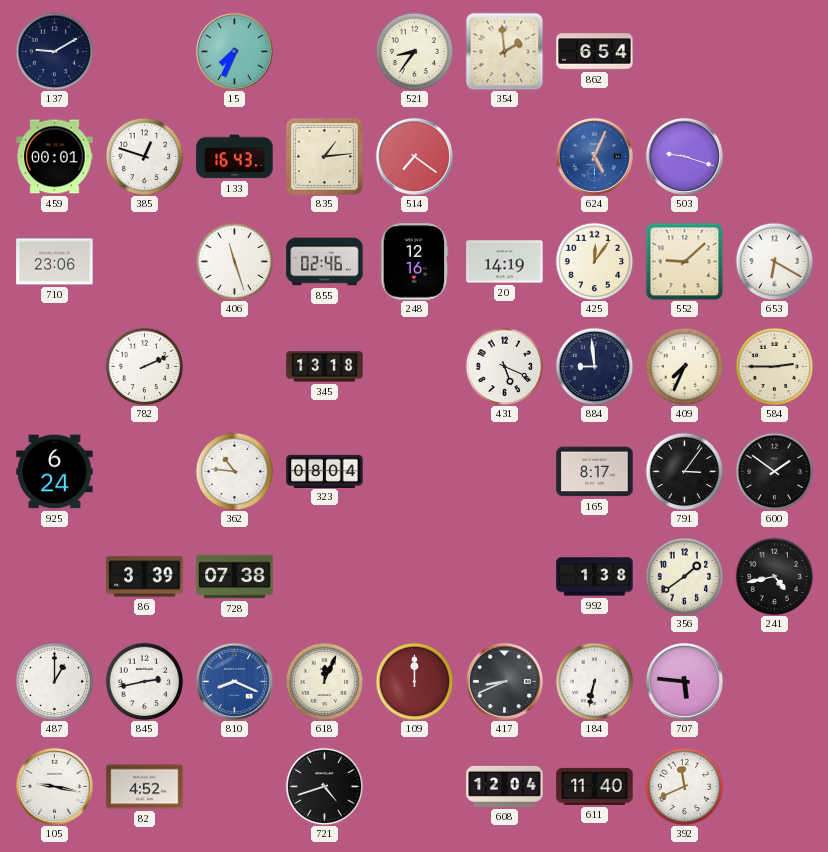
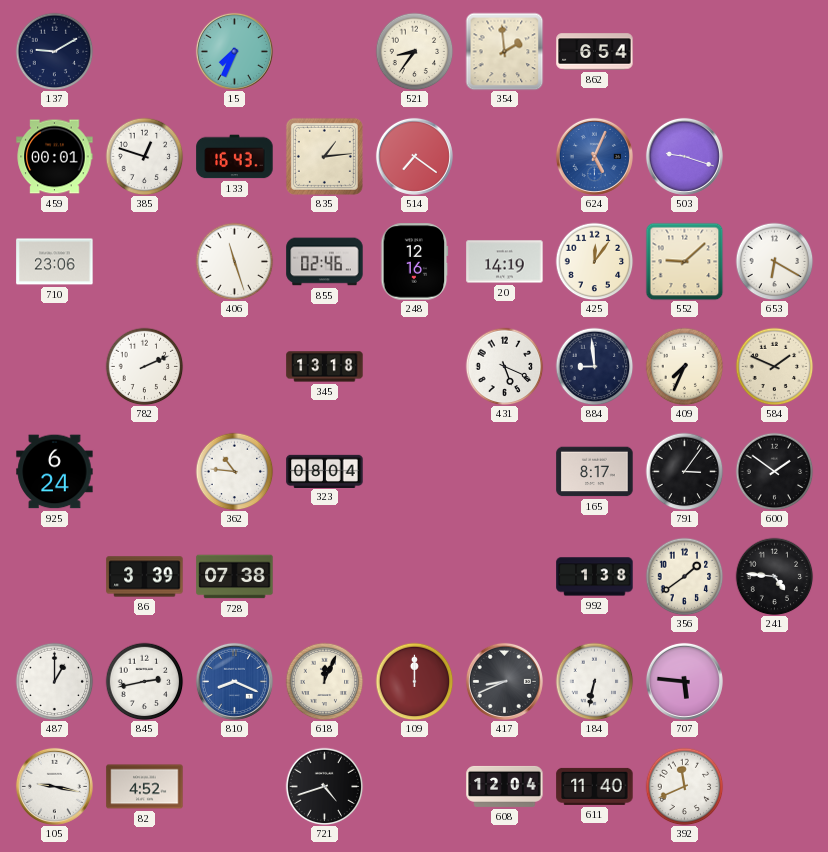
584: 2:45 -> 1:49
241: 4:43 -> 4:46
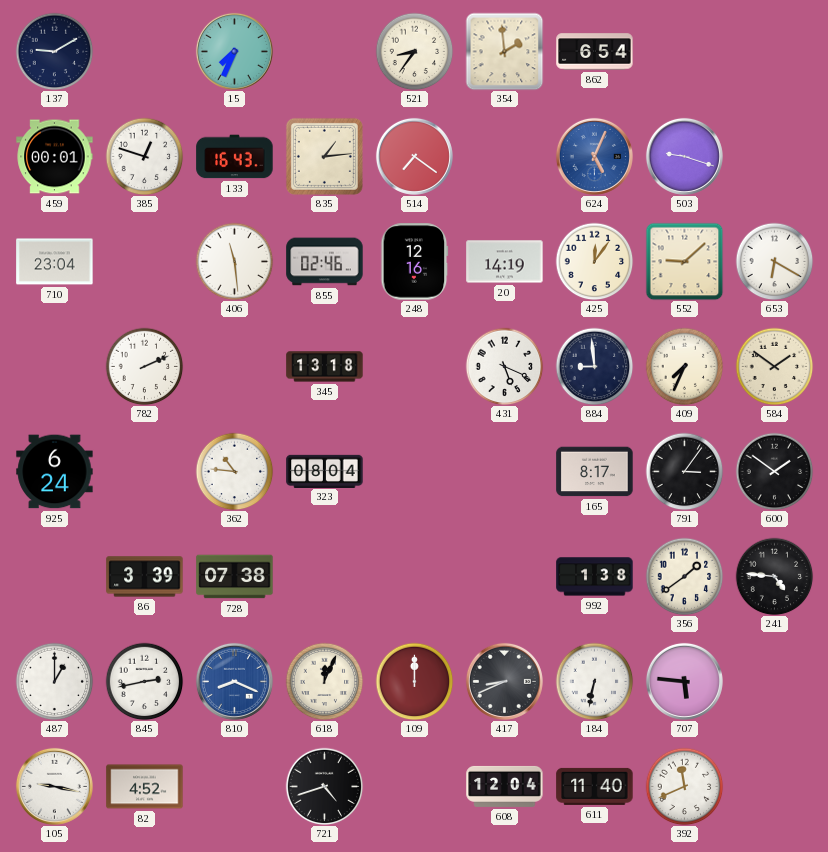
710: 23:06 -> 23:04
406: 11:27 -> 11:29
584: 1:49 -> 1:51
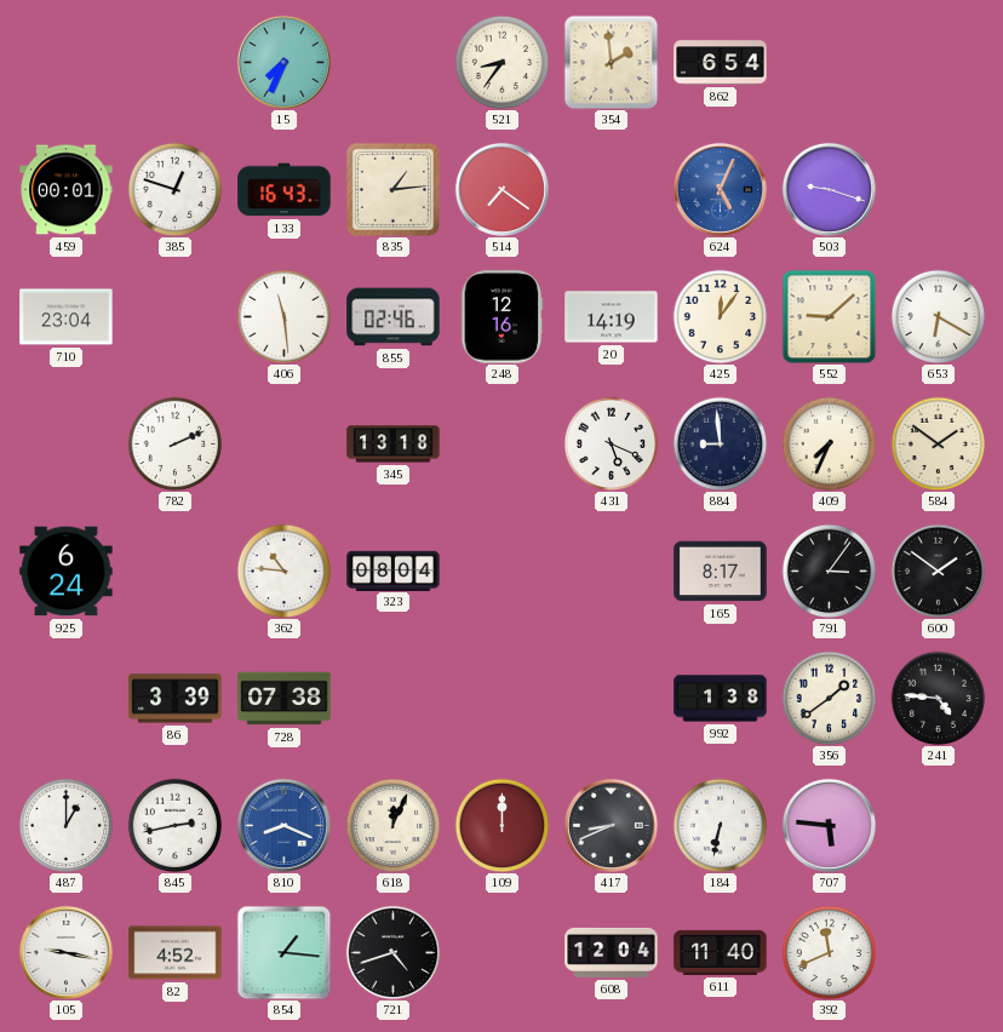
137: 9:10 -> none
854: none -> 1:16
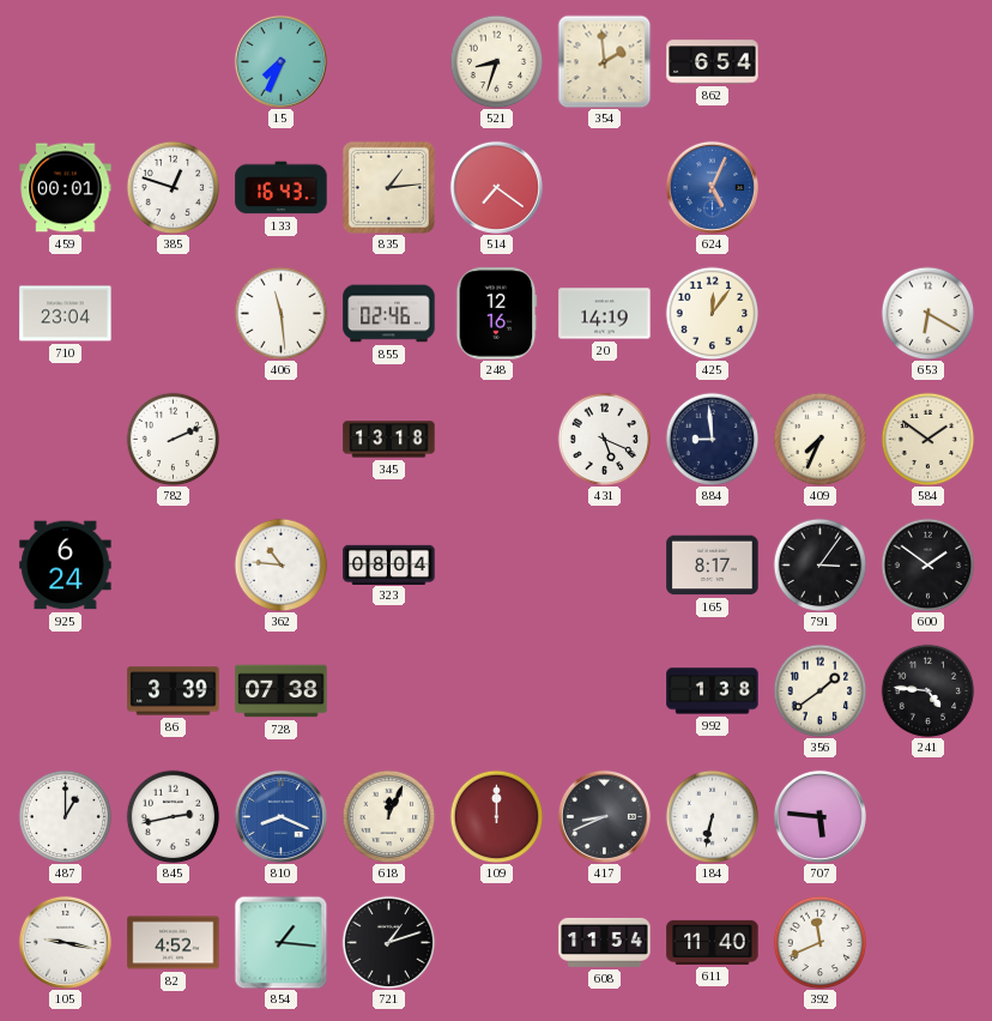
521: 8:36 -> 8:33
503: 9:18 -> none
552: 9:08 -> none
721: 4:42 -> 1:12
608: 12:04 -> 11:54
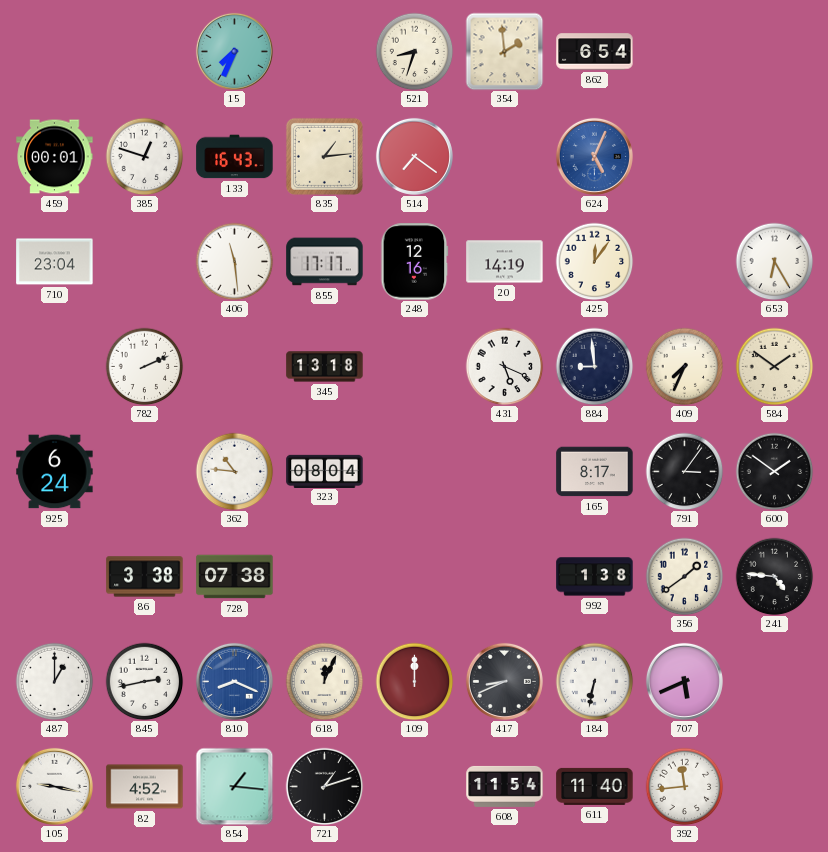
855: 02:46 -> 17:17
653: 6:20 -> 6:25
86: 3:39 -> 3:38
707: 5:46 -> 5:41
392: 11:41 -> 11:44
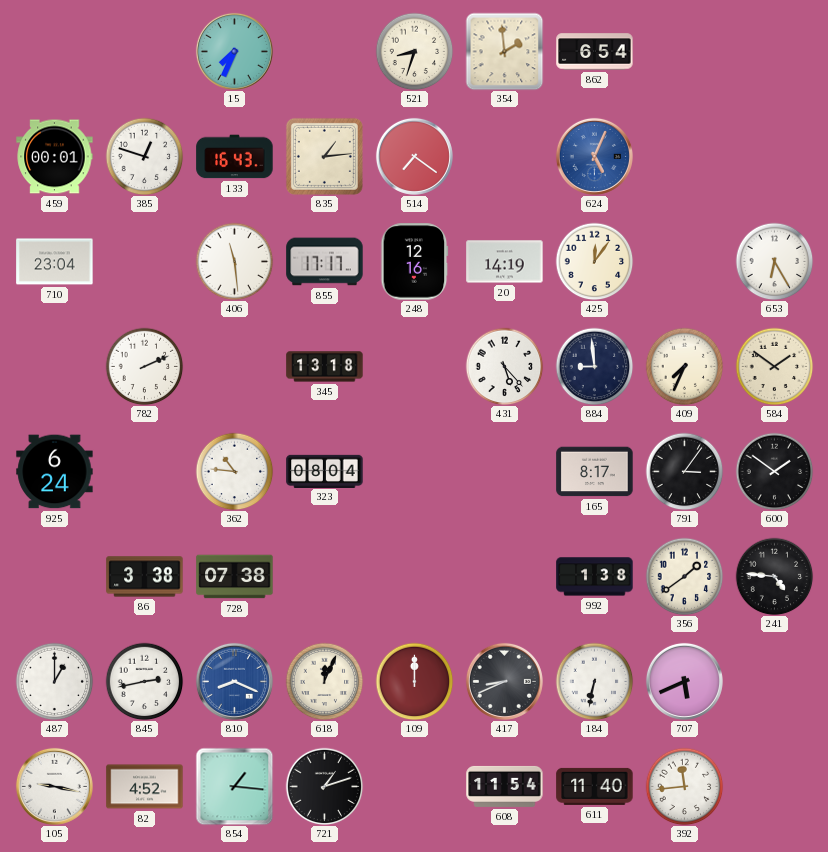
431: 5:19 -> 5:23
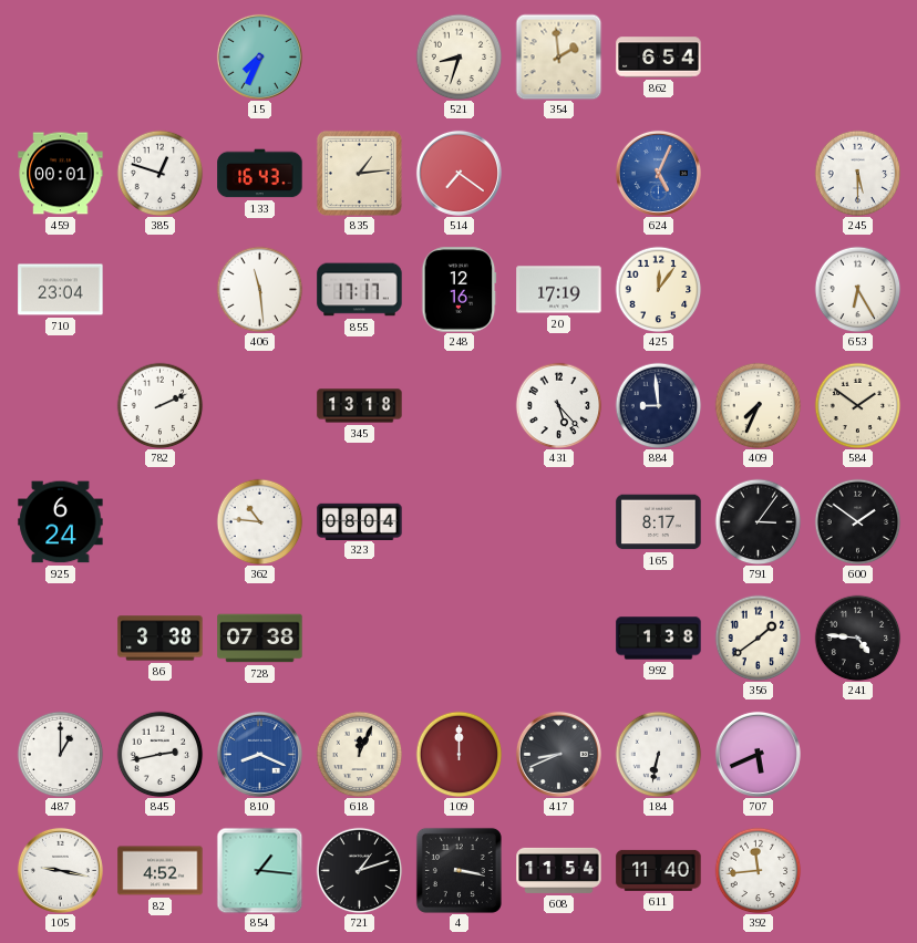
245: none -> 5:30
20: 14:19 -> 17:19
4: none -> 3:17
